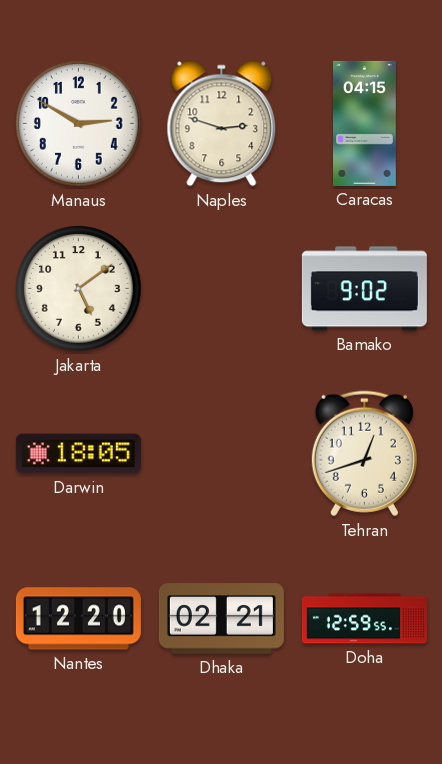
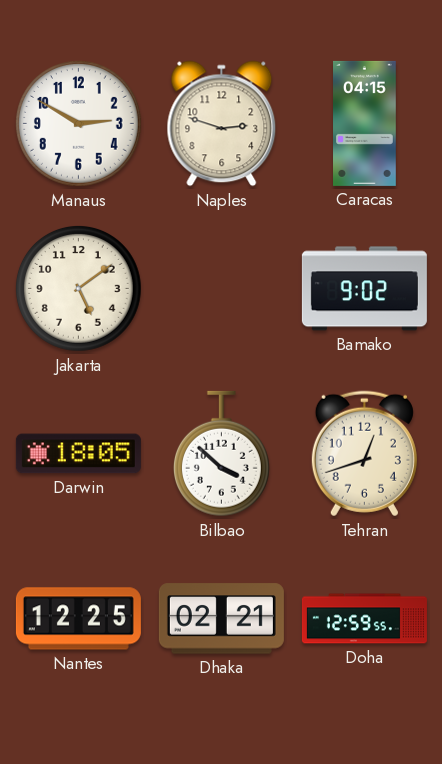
Bilbao: none -> 3:52
Nantes: 12:20 -> 12:25
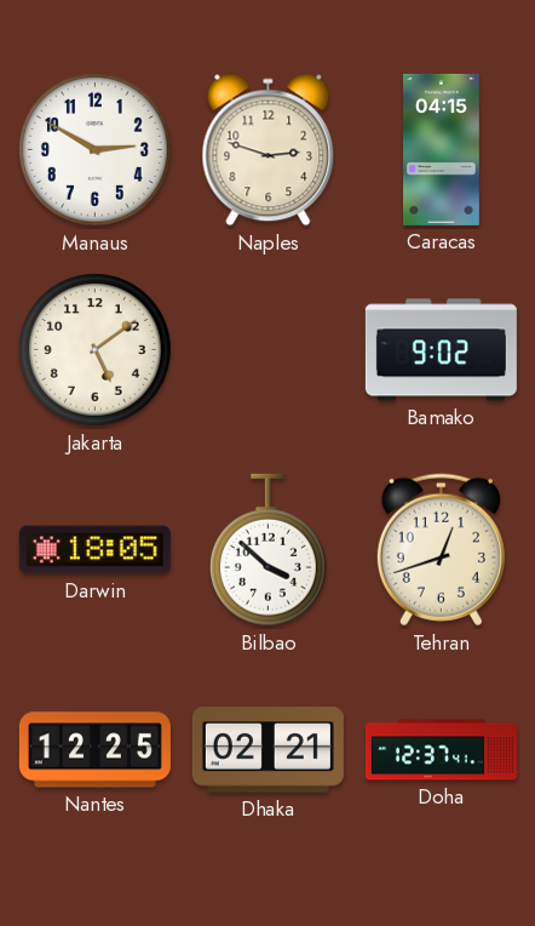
Doha: 12:59 -> 12:37
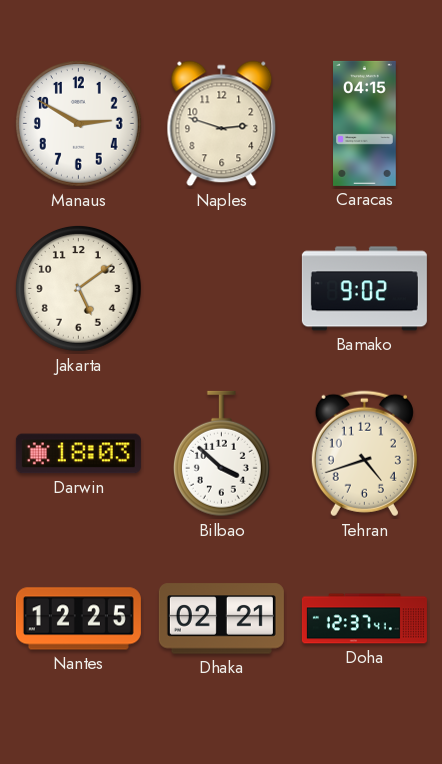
Darwin: 18:05 -> 18:03
Tehran: 12:42 -> 4:42
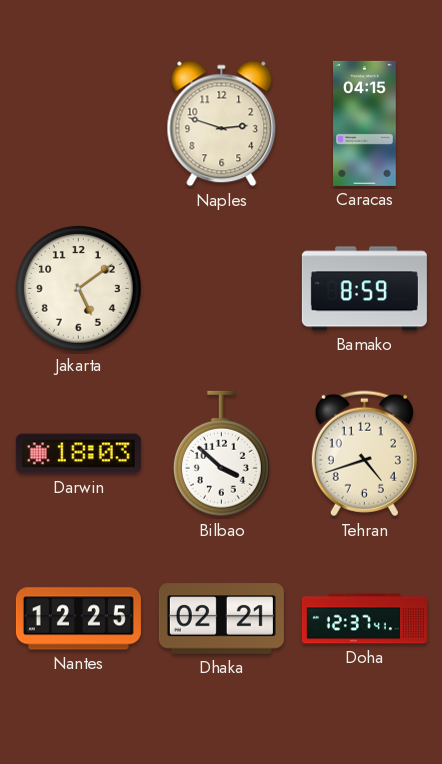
Manaus: 2:50 -> none
Bamako: 9:02 -> 8:59
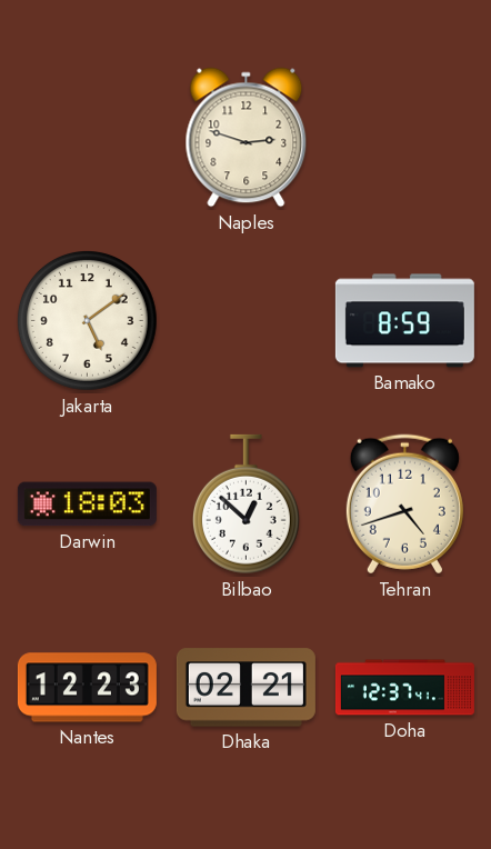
Caracas: 04:15 -> none
Bilbao: 3:52 -> 12:52
Nantes: 12:25 -> 12:23
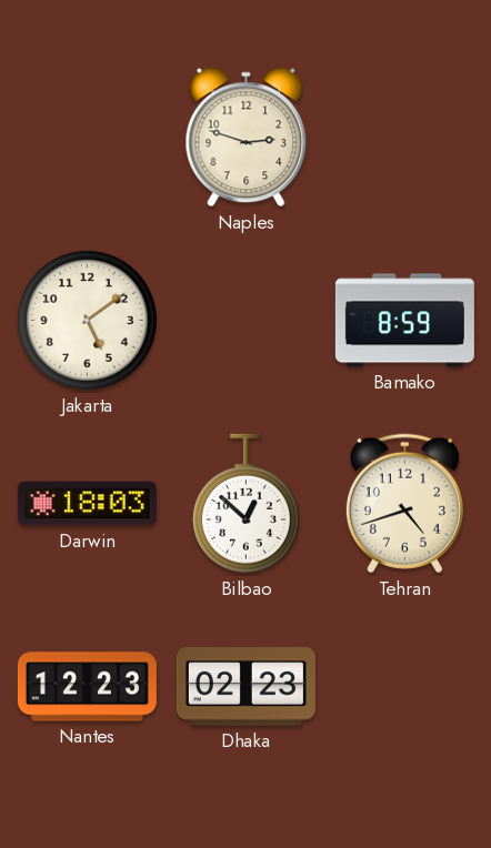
Dhaka: 02:21 -> 02:23
Doha: 12:37 -> none
